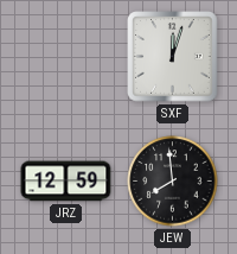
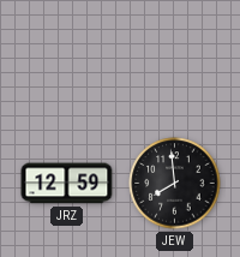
SXF: 12:03 -> none
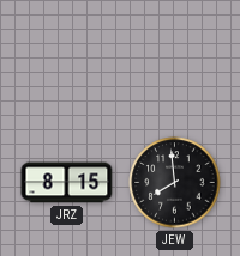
JRZ: 12:59 -> 8:15
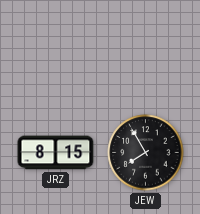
JEW: 7:59 -> 7:55
